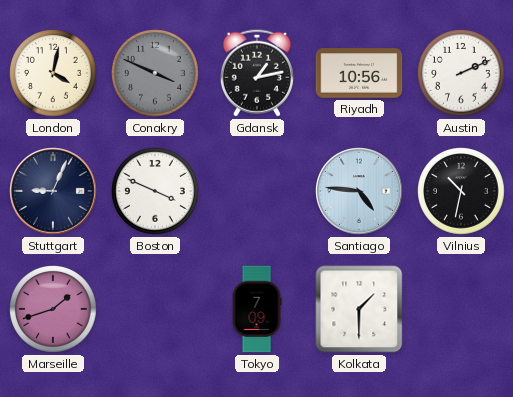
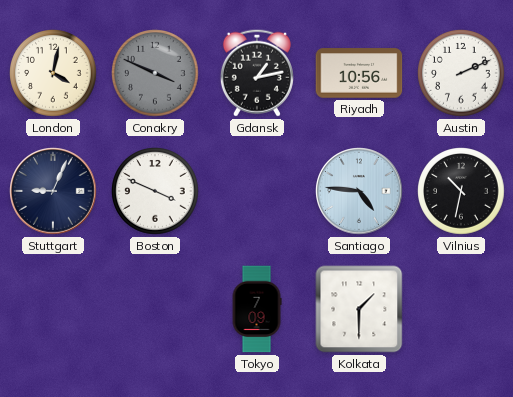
Marseille: 1:42 -> none
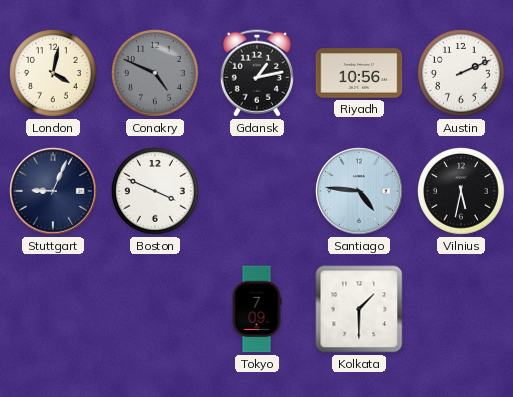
Conakry: 3:49 -> 4:49
Vilnius: 10:32 -> 5:32
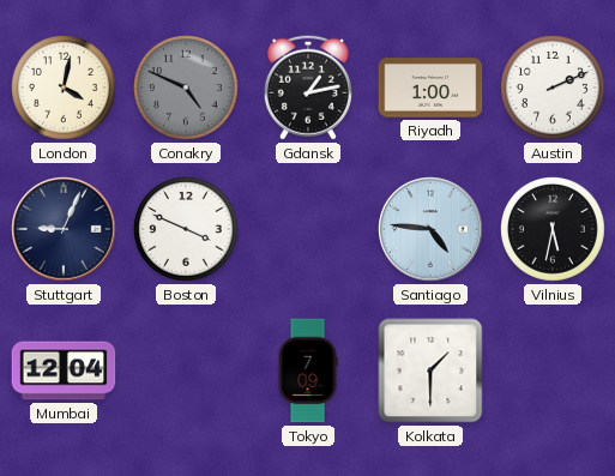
Riyadh: 10:56 -> 1:00
Mumbai: none -> 12:04
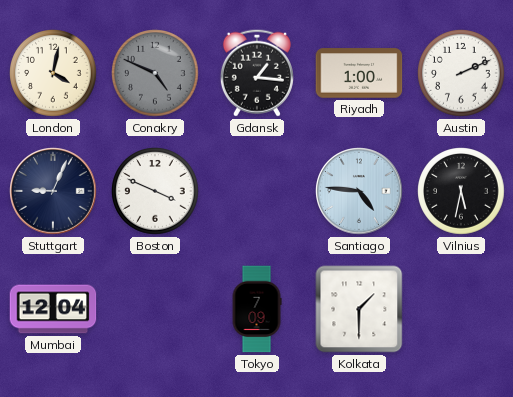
Gdansk: 1:13 -> 1:16
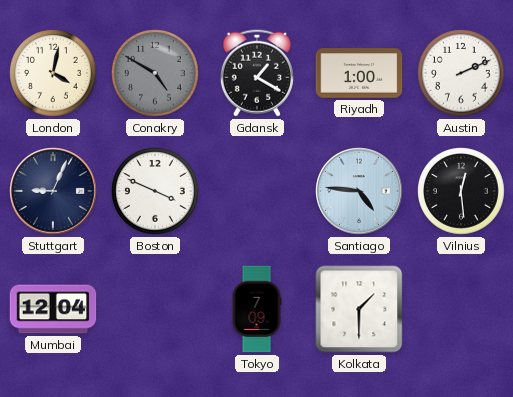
Conakry: 4:49 -> 4:50
Gdansk: 1:16 -> 1:20
Vilnius: 5:32 -> 12:29
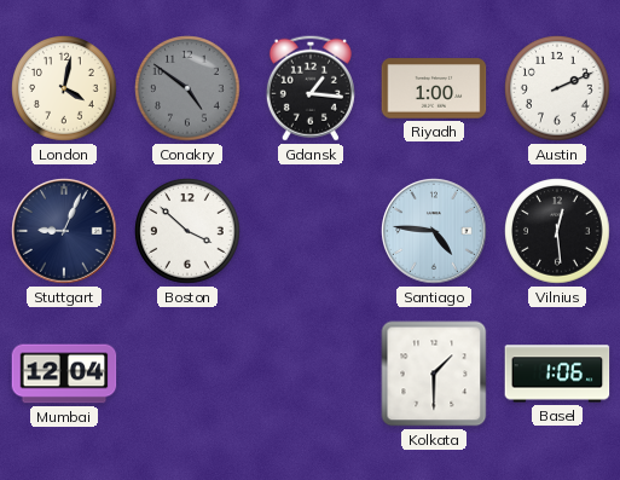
Conakry: 4:50 -> 4:51
Gdansk: 1:20 -> 1:16
Boston: 3:49 -> 3:52
Tokyo: 7:09 -> none
Basel: none -> 1:06
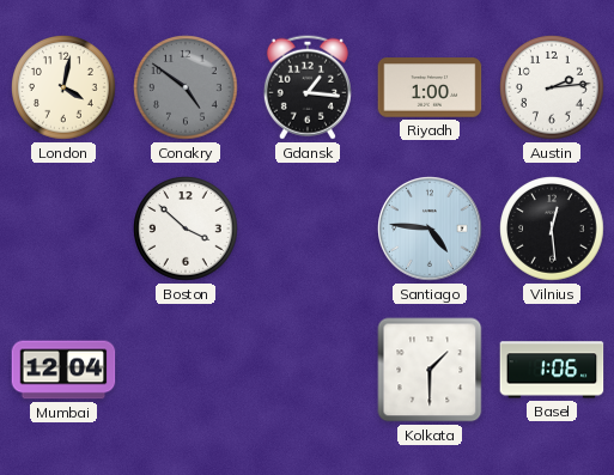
Austin: 2:11 -> 2:14
Stuttgart: 9:04 -> none
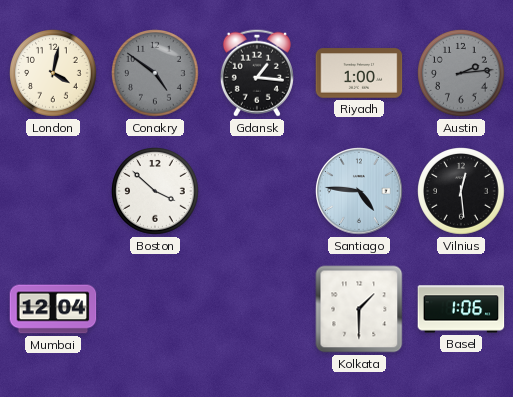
Austin dial: white -> grey
